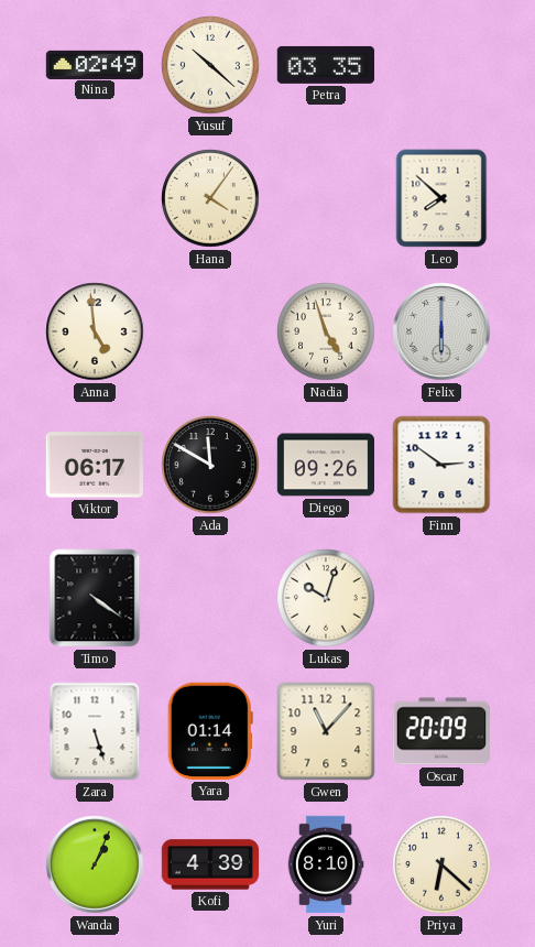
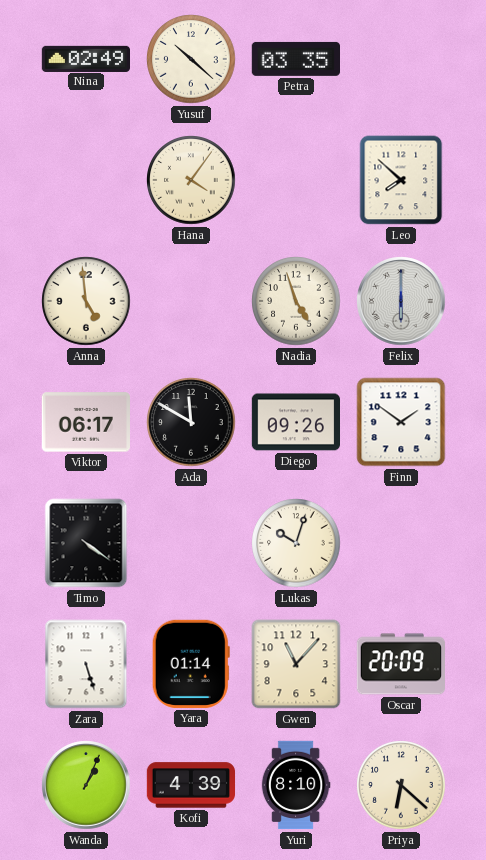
Finn: 2:51 -> 1:51
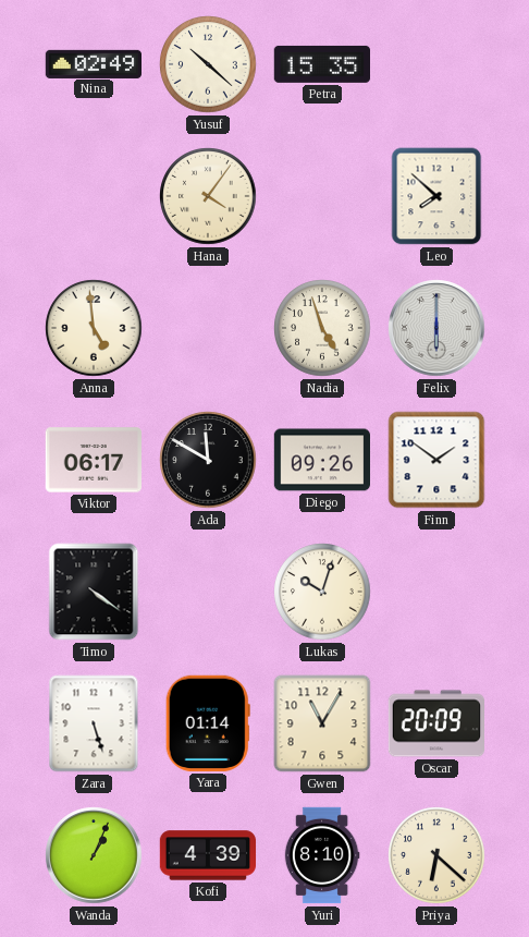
Petra: 03:35 -> 15:35
Gwen: 11:07 -> 11:05
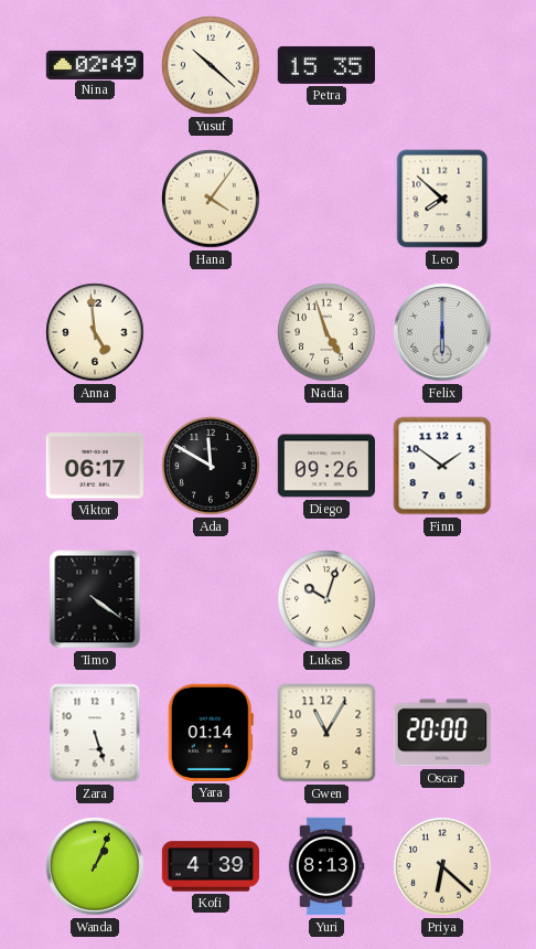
Oscar: 20:09 -> 20:00
Yuri: 8:10 -> 8:13
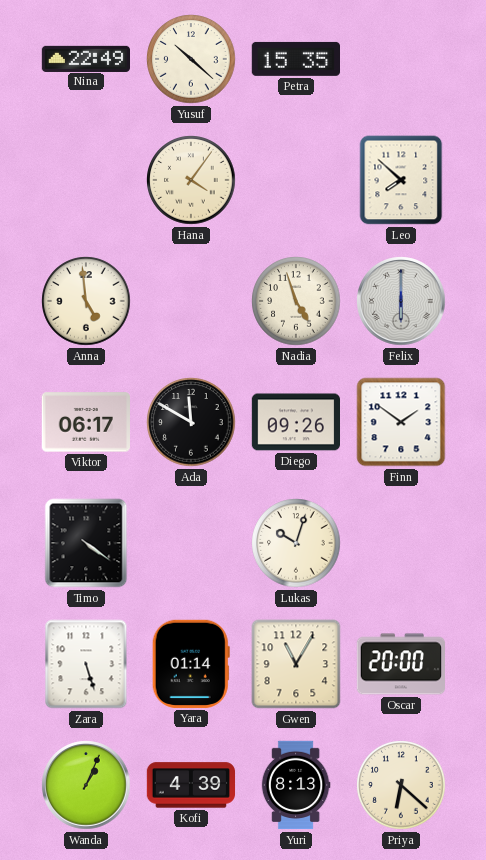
Nina: 02:49 -> 22:49
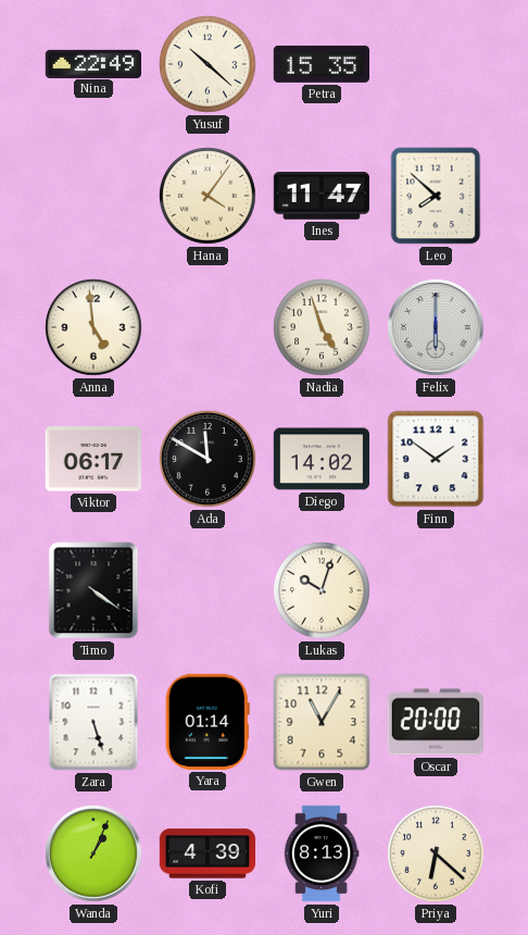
Ines: none -> 11:47
Diego: 09:26 -> 14:02
